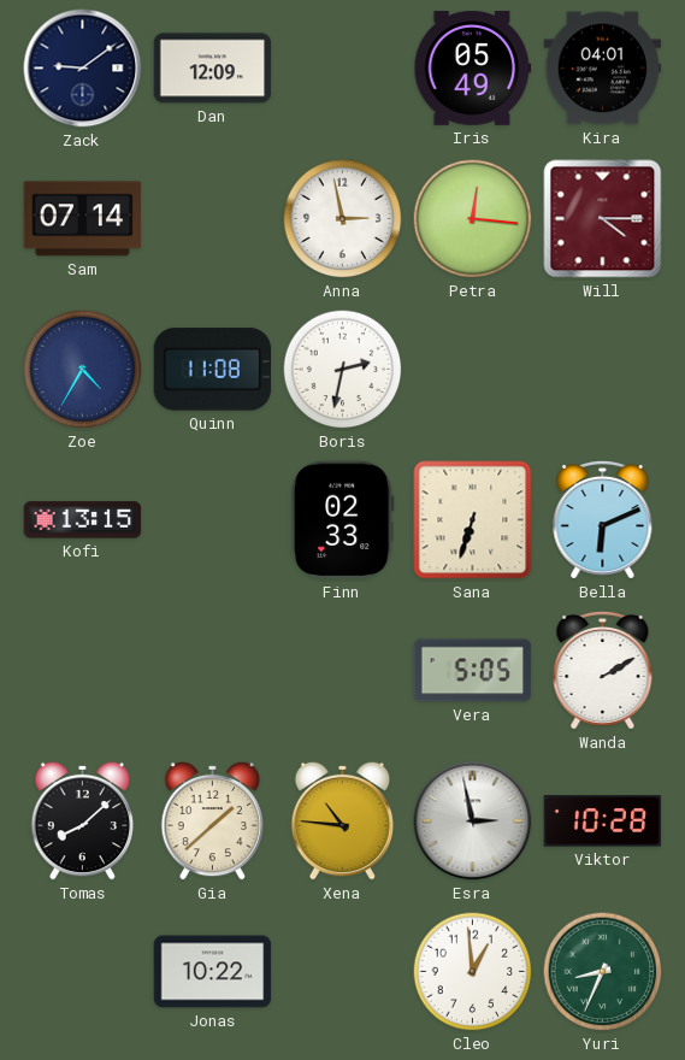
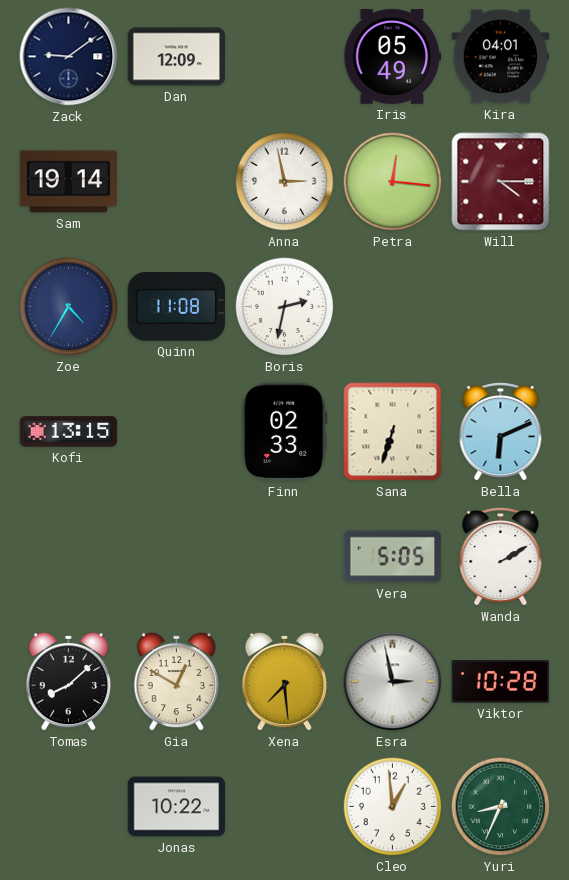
Sam: 07:14 -> 19:14
Gia: 1:38 -> 12:50
Xena: 10:46 -> 7:29
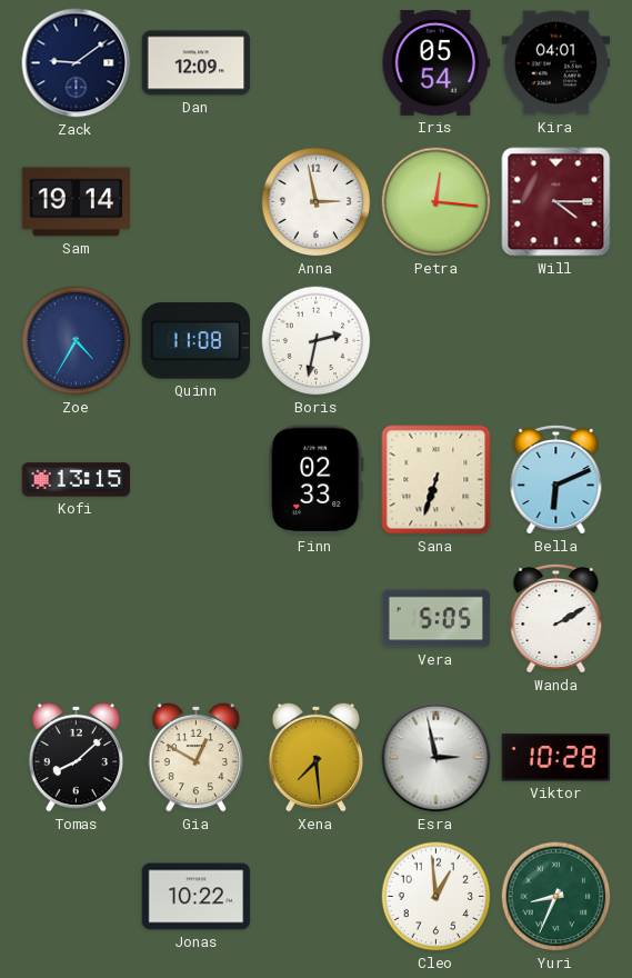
Iris: 05:49 -> 05:54
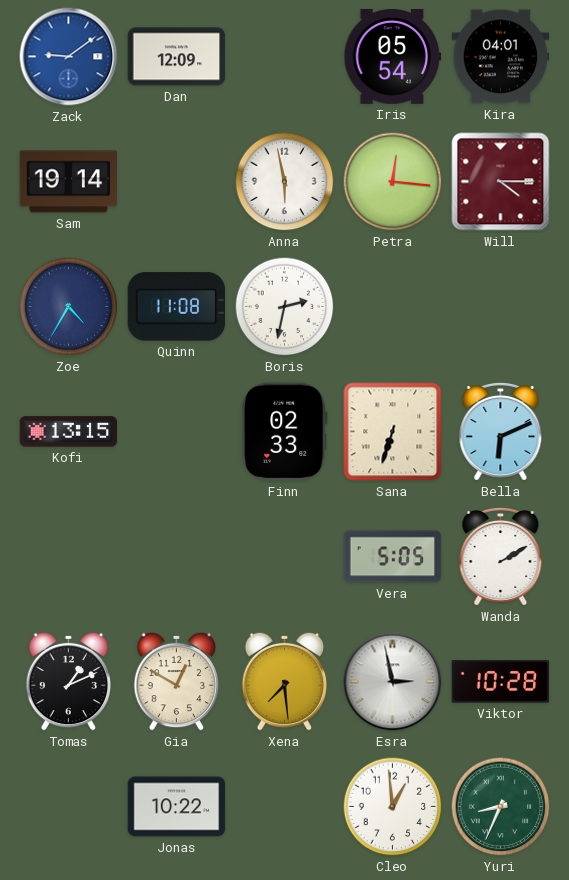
Zack dial: navy -> blue
Anna: 2:58 -> 5:58
Tomas: 8:08 -> 1:11
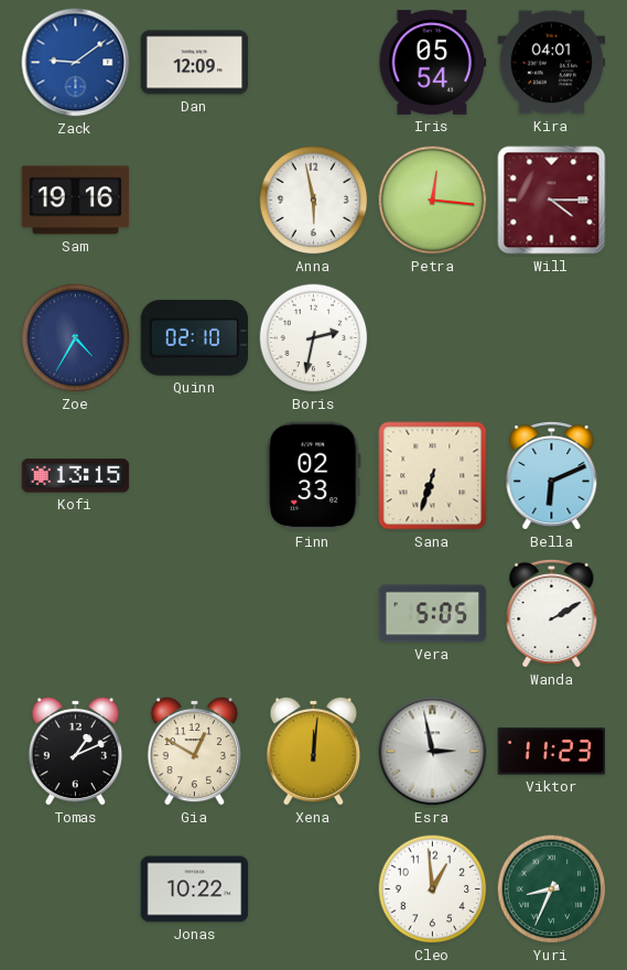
Sam: 19:14 -> 19:16
Quinn: 11:08 -> 02:10
Xena: 7:29 -> 12:01
Viktor: 10:28 -> 11:23
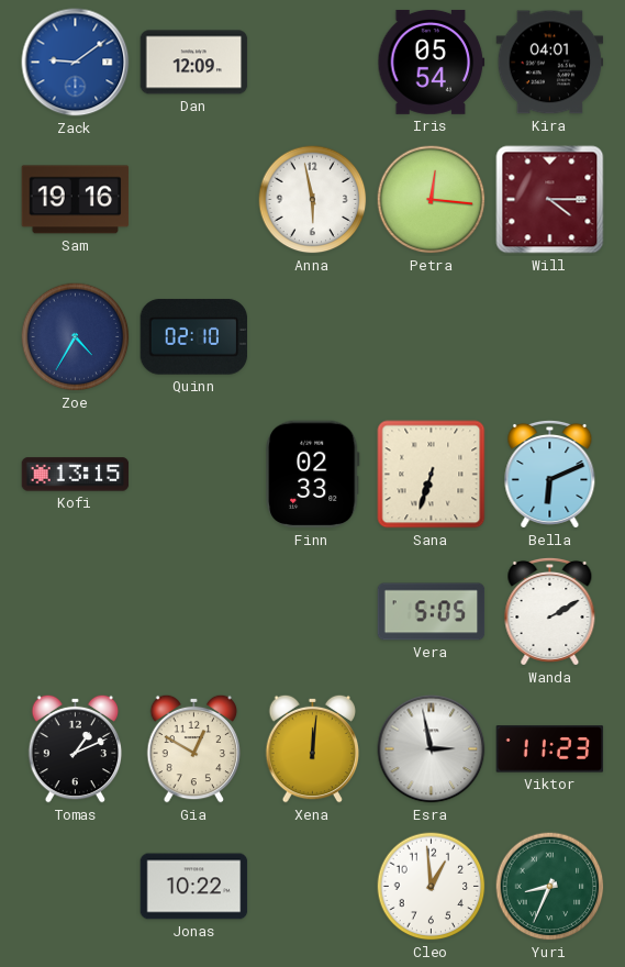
Boris: 2:32 -> none
